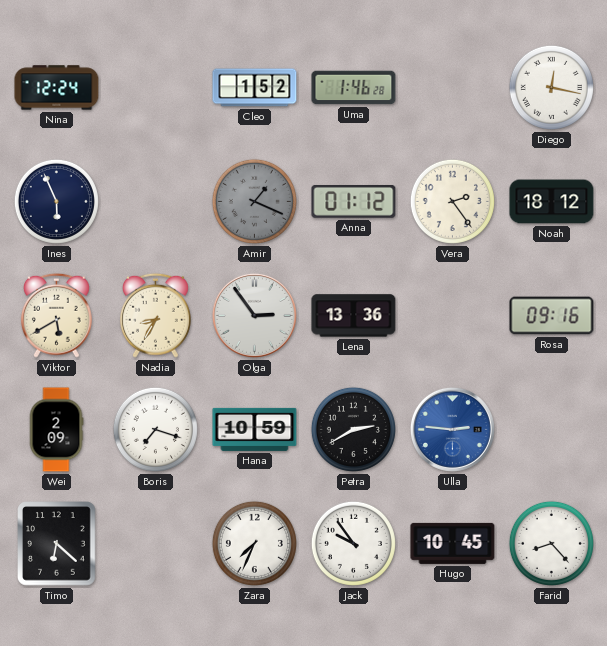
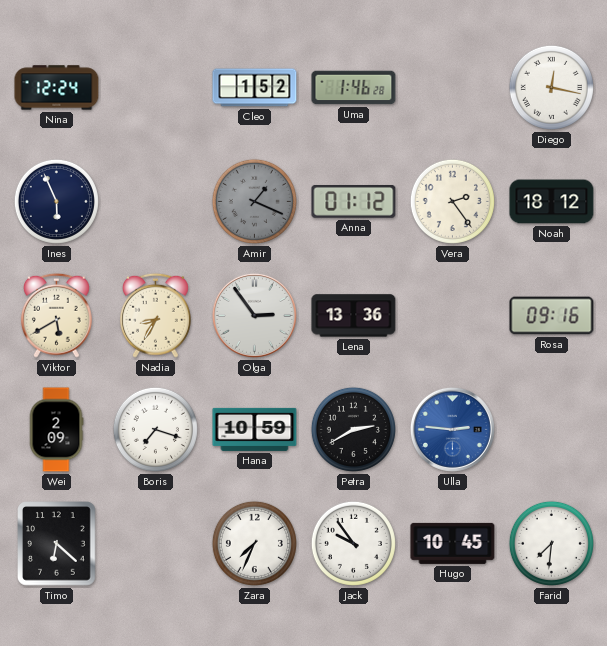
Farid: 8:23 -> 7:31
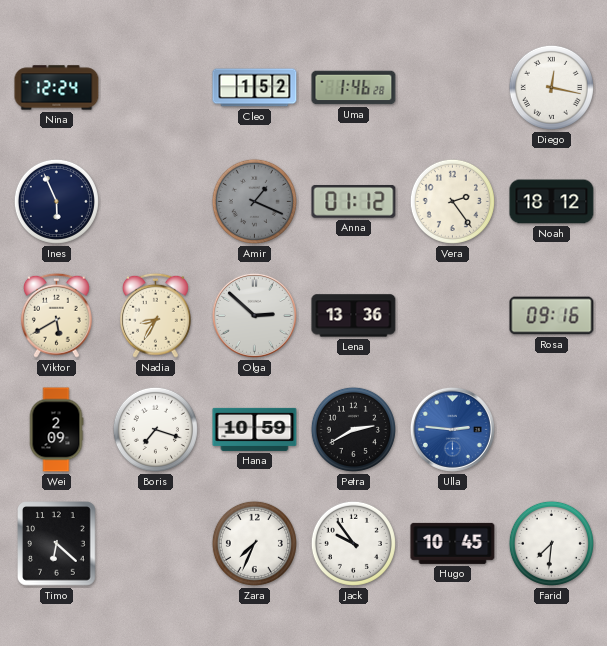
Olga: 2:54 -> 2:52
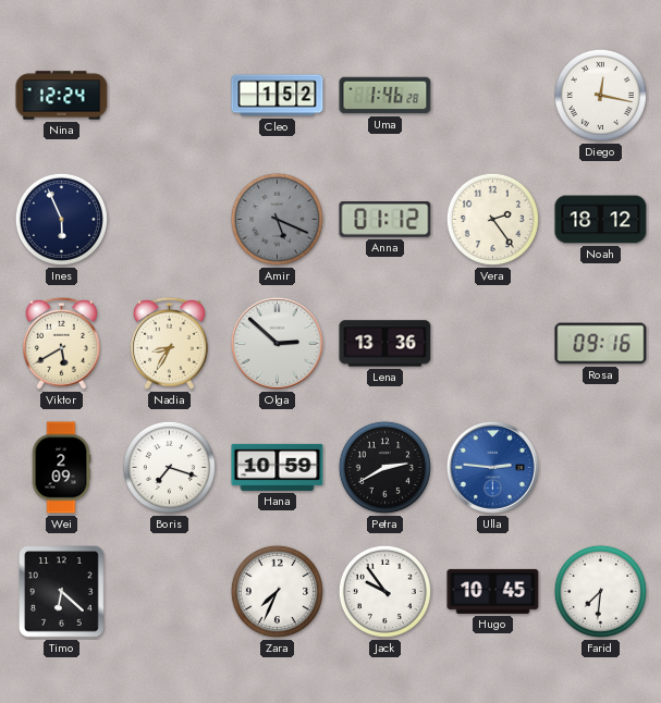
Amir: 1:19 -> 5:19
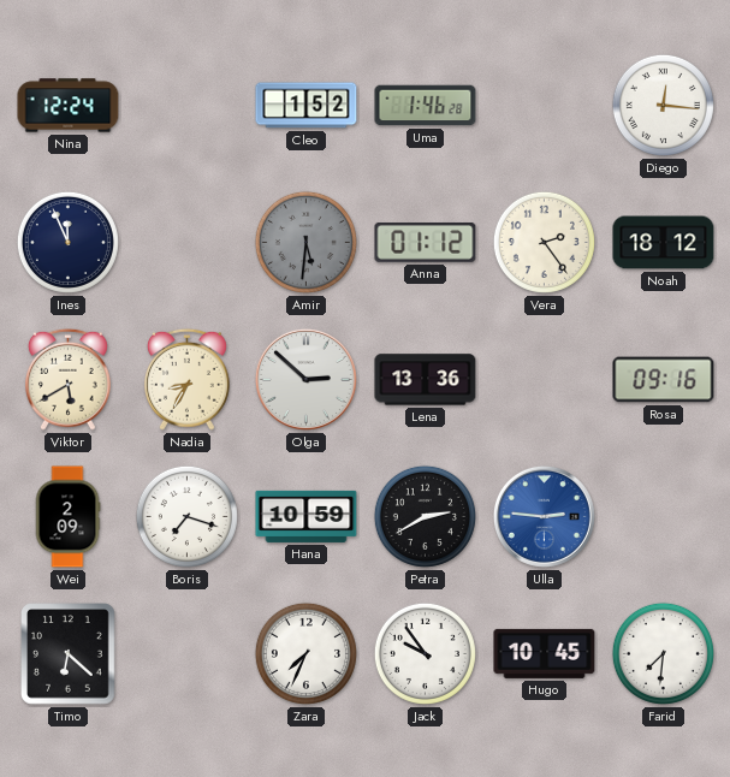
Diego: 12:17 -> 12:16
Ines: 5:56 -> 11:56
Amir: 5:19 -> 5:31
